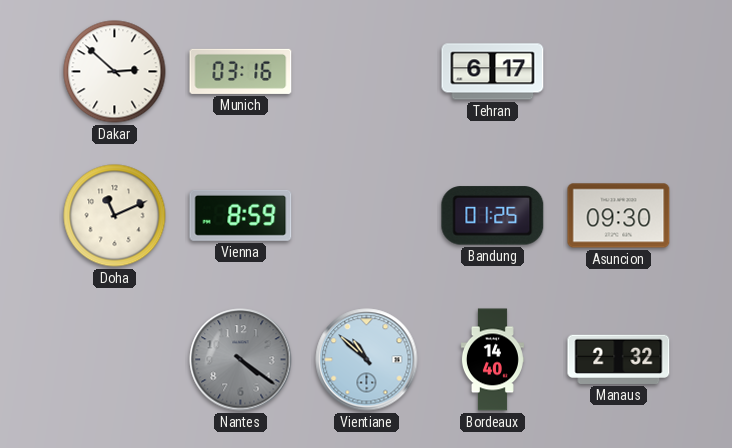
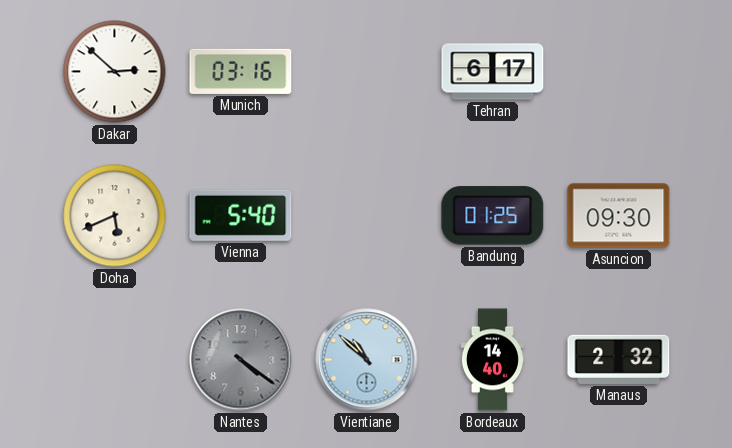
Doha: 11:11 -> 5:41
Vienna: 8:59 -> 5:40
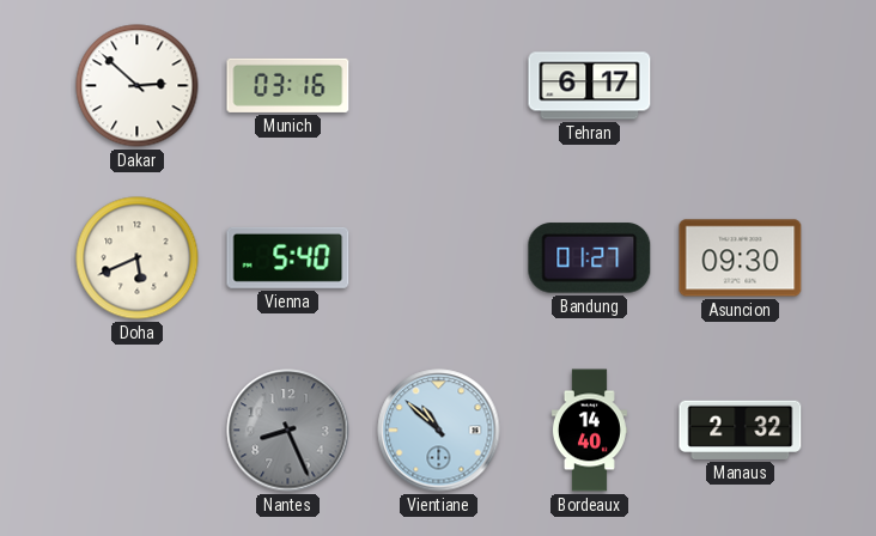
Bandung: 01:25 -> 01:27
Nantes: 4:21 -> 8:26
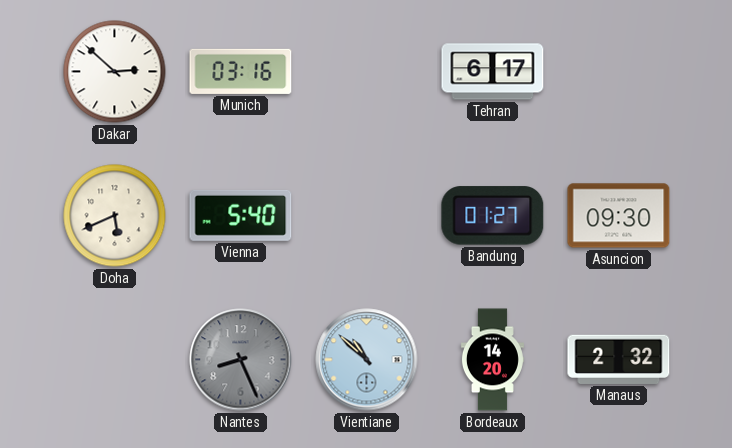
Bordeaux: 14:40 -> 14:20
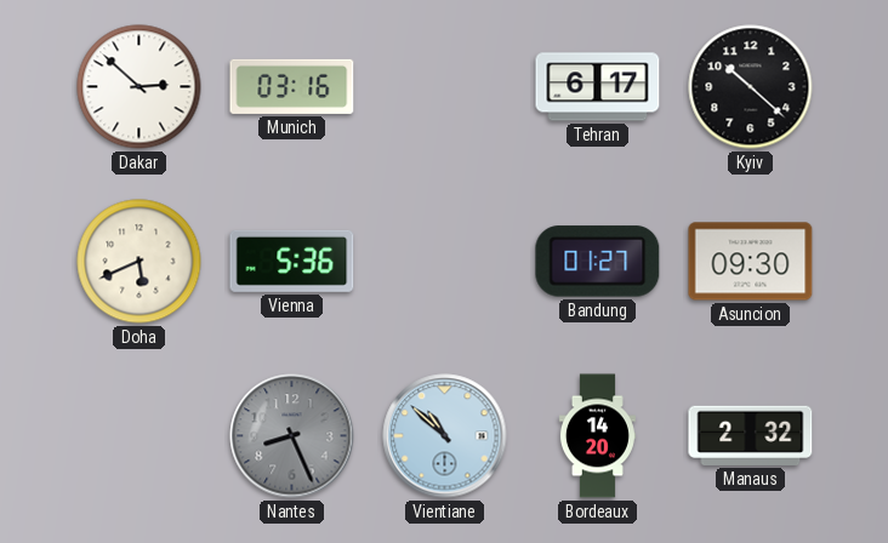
Kyiv: none -> 10:22
Vienna: 5:40 -> 5:36
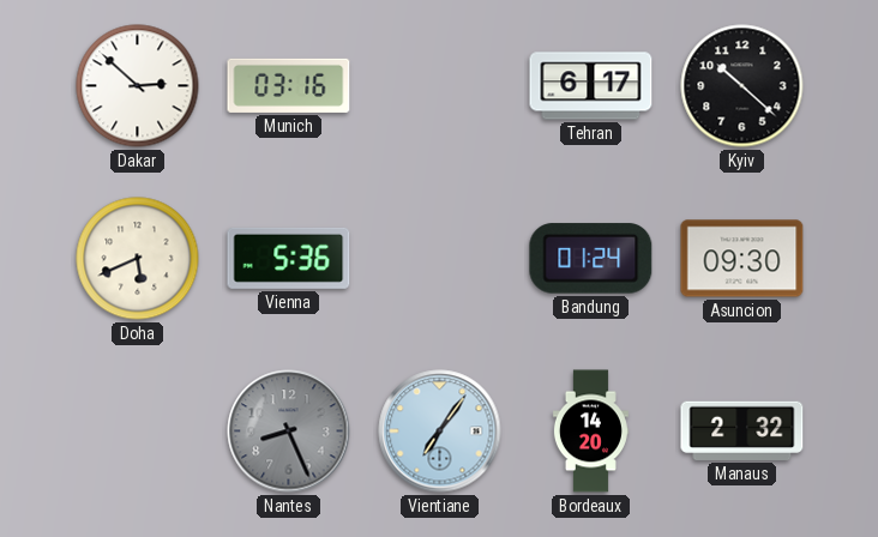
Bandung: 01:27 -> 01:24
Vientiane: 10:52 -> 7:06
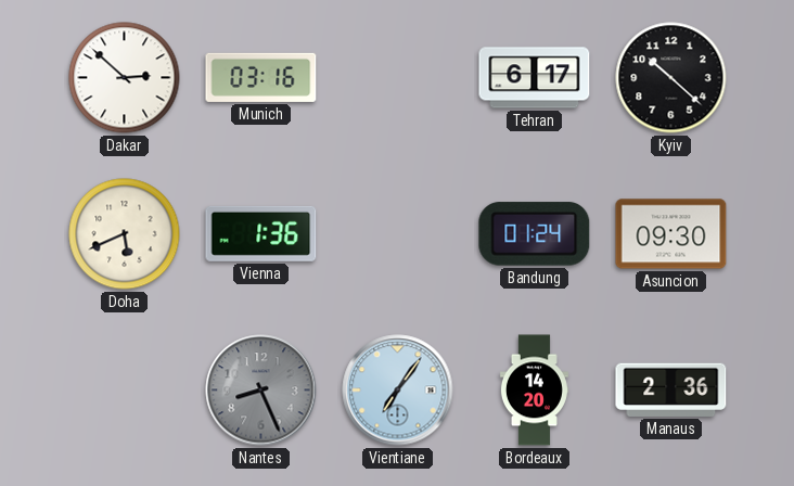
Vienna: 5:36 -> 1:36
Manaus: 2:32 -> 2:36
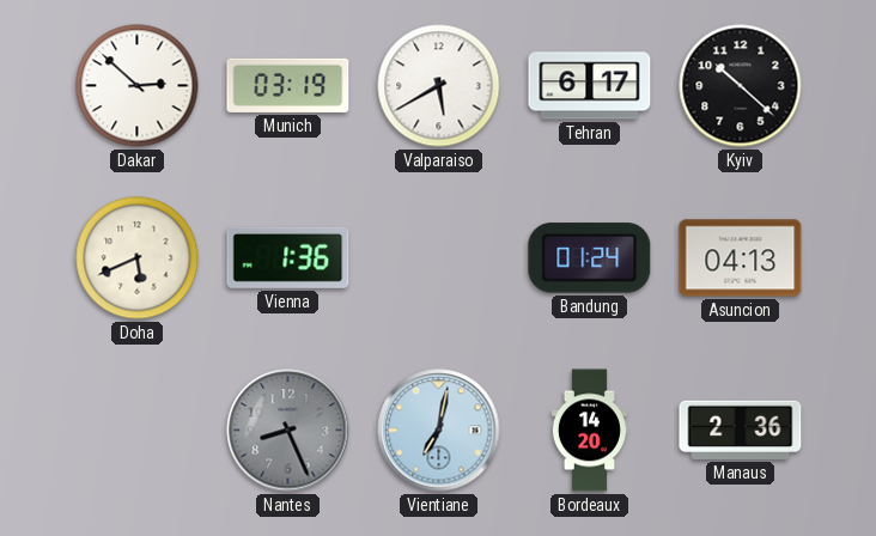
Munich: 03:16 -> 03:19
Valparaiso: none -> 5:40
Asuncion: 09:30 -> 04:13
Vientiane: 7:06 -> 7:02
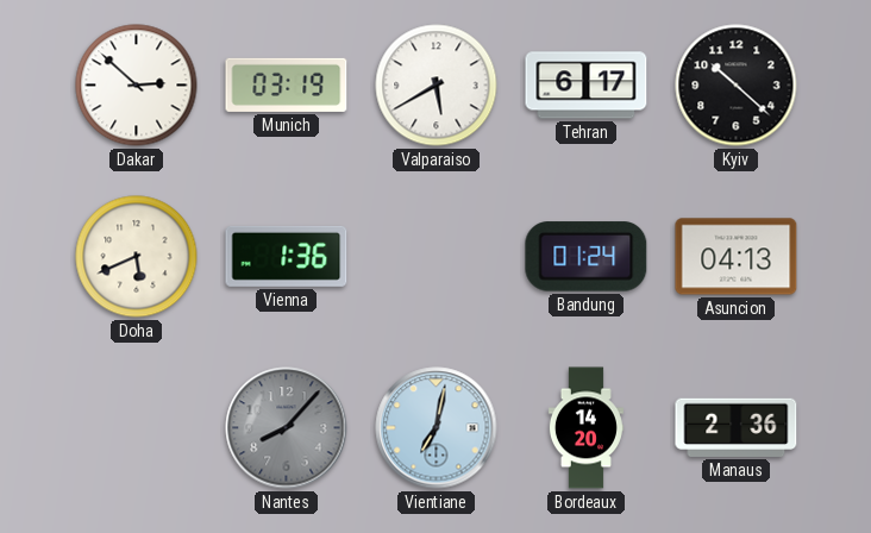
Nantes: 8:26 -> 8:07
